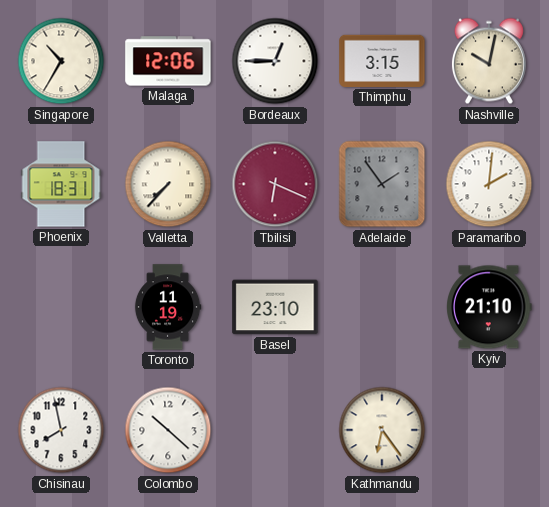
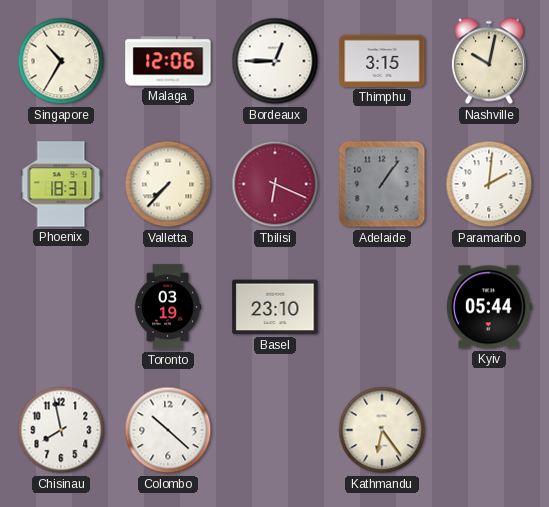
Adelaide: 1:54 -> 1:06
Toronto: 11:19 -> 03:19
Kyiv: 21:10 -> 05:44
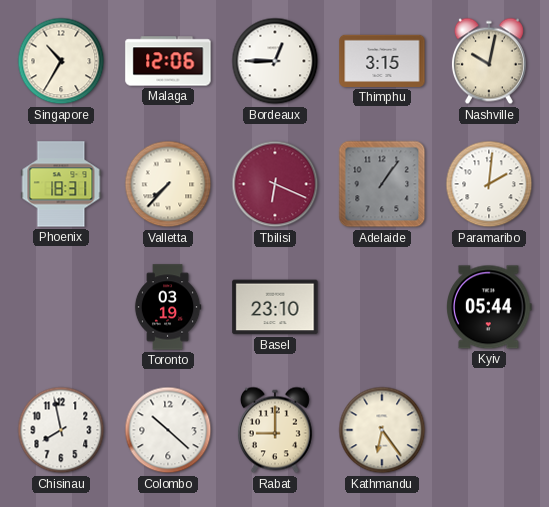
Rabat: none -> 9:00
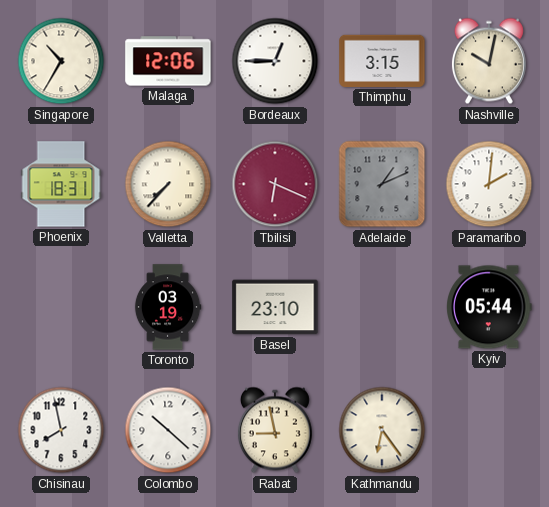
Adelaide: 1:06 -> 1:11
Rabat: 9:00 -> 8:58
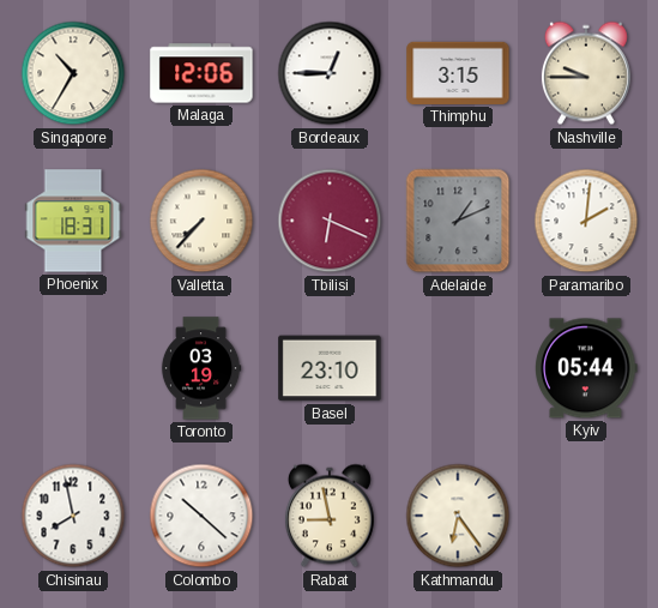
Nashville: 10:02 -> 9:45
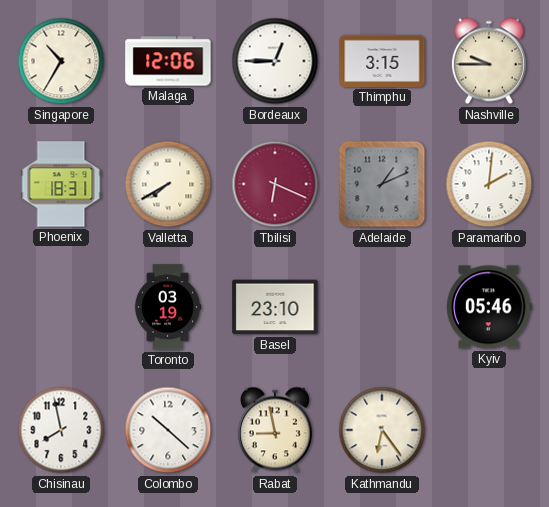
Valletta: 7:37 -> 7:40
Kyiv: 05:44 -> 05:46
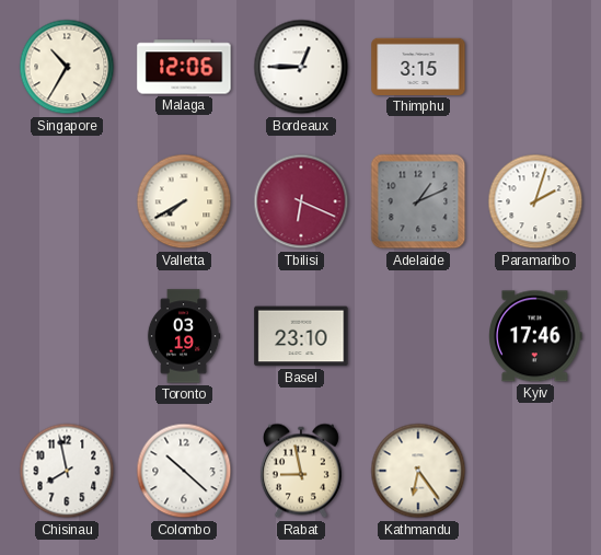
Nashville: 9:45 -> none
Phoenix: 18:31 -> none
Paramaribo: 2:01 -> 2:03
Kyiv: 05:46 -> 17:46
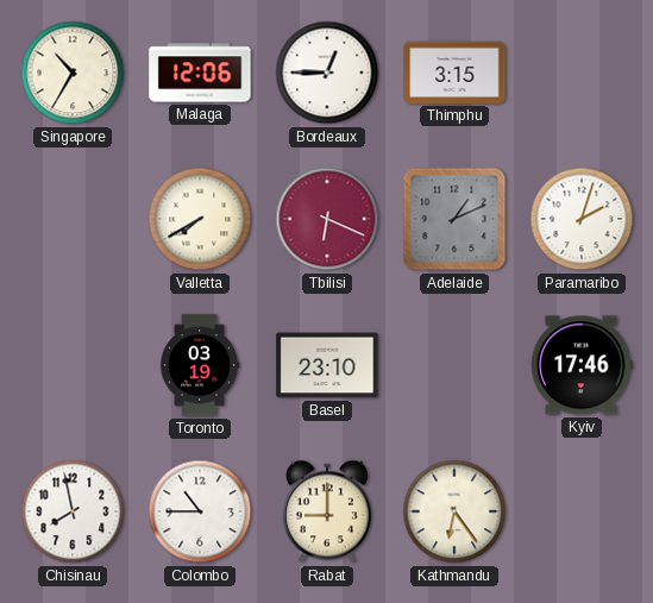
Colombo: 10:22 -> 10:45
Rabat: 8:58 -> 9:00
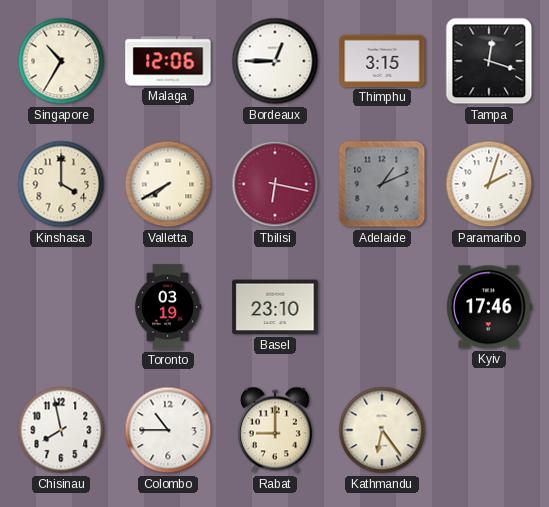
Tampa: none -> 12:18
Kinshasa: none -> 4:00
Tbilisi: 6:19 -> 6:17
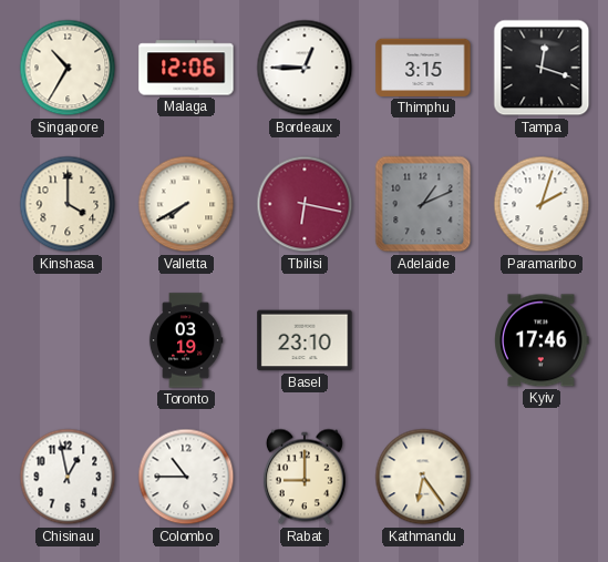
Chisinau: 7:58 -> 12:58
